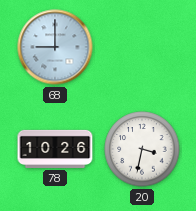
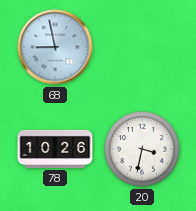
68: 9:00 -> 8:58
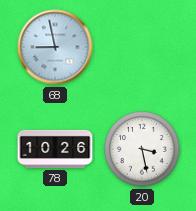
20: 3:32 -> 3:28
